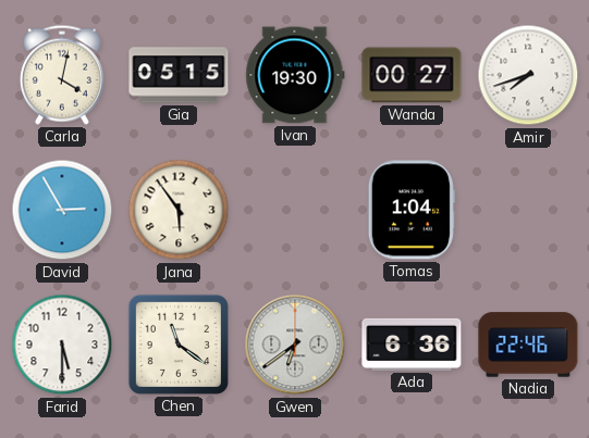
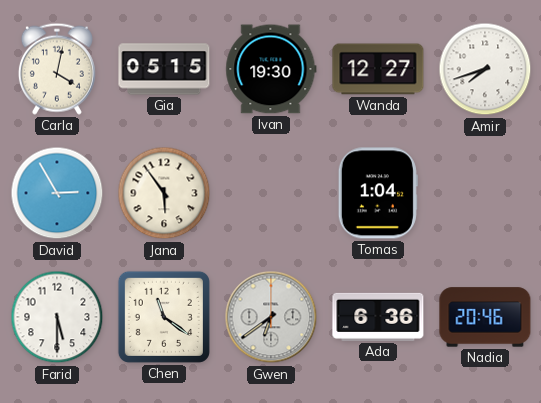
Wanda: 00:27 -> 12:27
Nadia: 22:46 -> 20:46
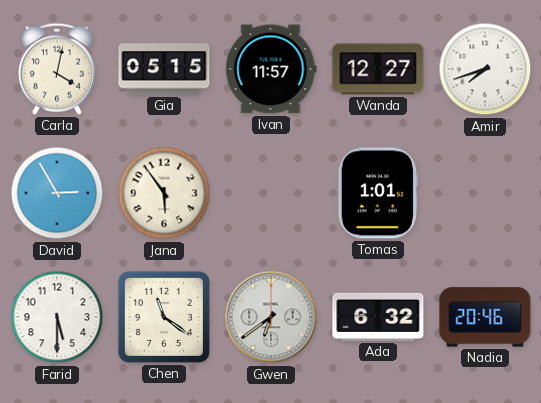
Ivan: 19:30 -> 11:57
Tomas: 1:04 -> 1:01
Ada: 6:36 -> 6:32
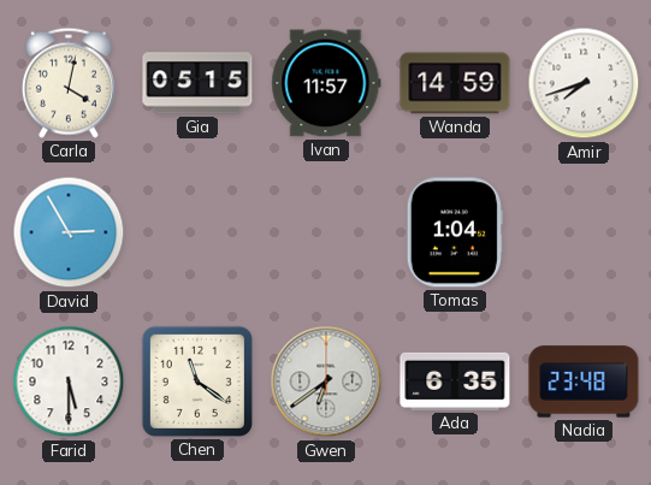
Wanda: 12:27 -> 14:59
Jana: 5:54 -> none
Tomas: 1:01 -> 1:04
Ada: 6:32 -> 6:35
Nadia: 20:46 -> 23:48
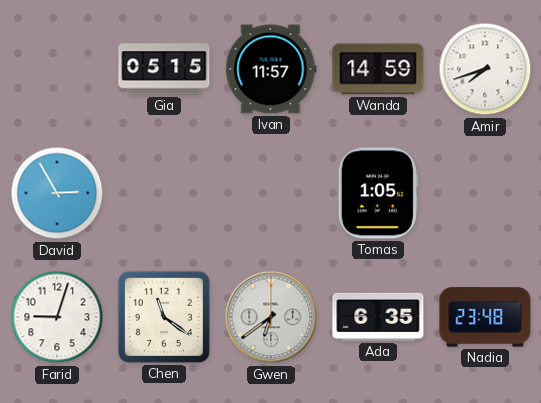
Carla: 4:02 -> none
Tomas: 1:04 -> 1:05
Farid: 5:30 -> 9:03
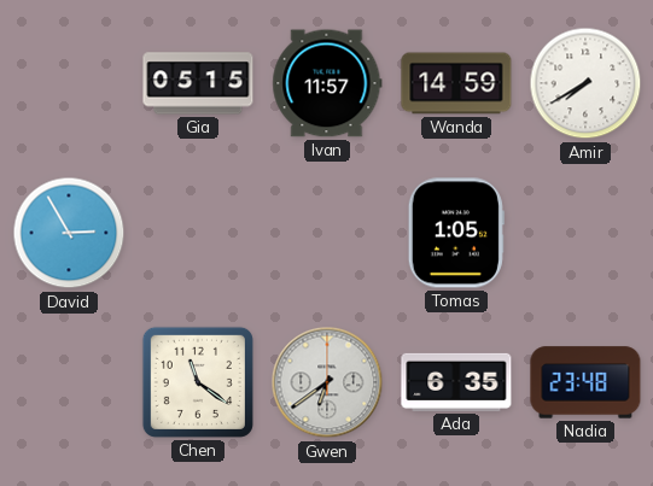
Amir: 7:42 -> 7:40
Farid: 9:03 -> none
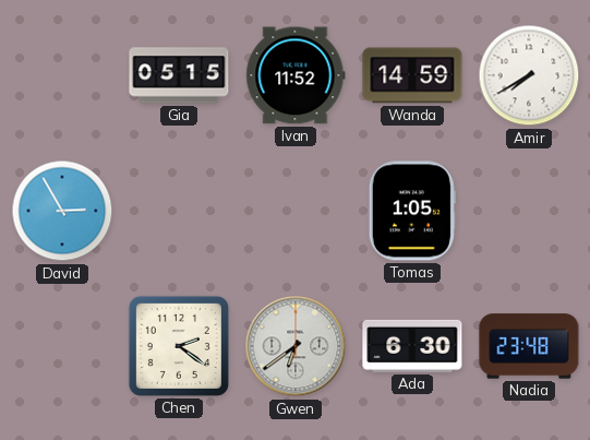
Ivan: 11:57 -> 11:52
Chen: 11:21 -> 2:21
Ada: 6:35 -> 6:30
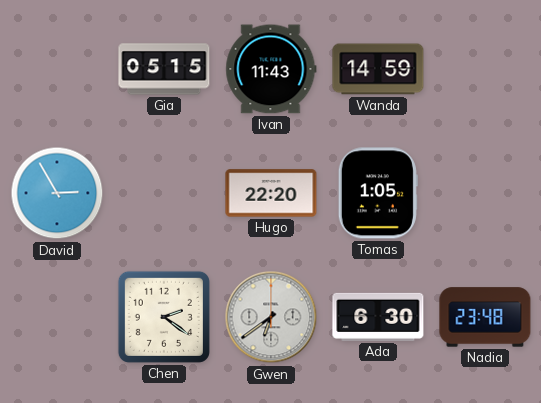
Ivan: 11:52 -> 11:43
Amir: 7:40 -> none
Hugo: none -> 22:20
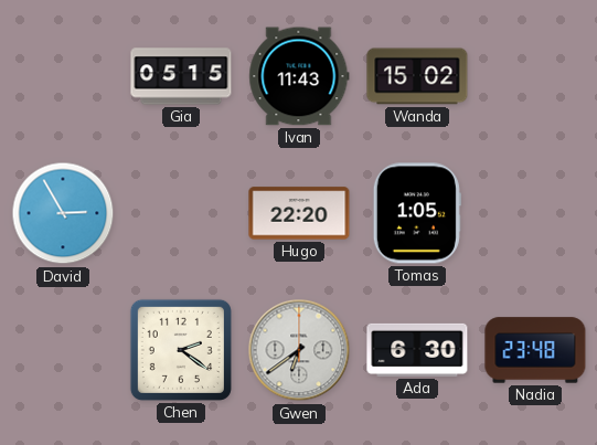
Wanda: 14:59 -> 15:02
